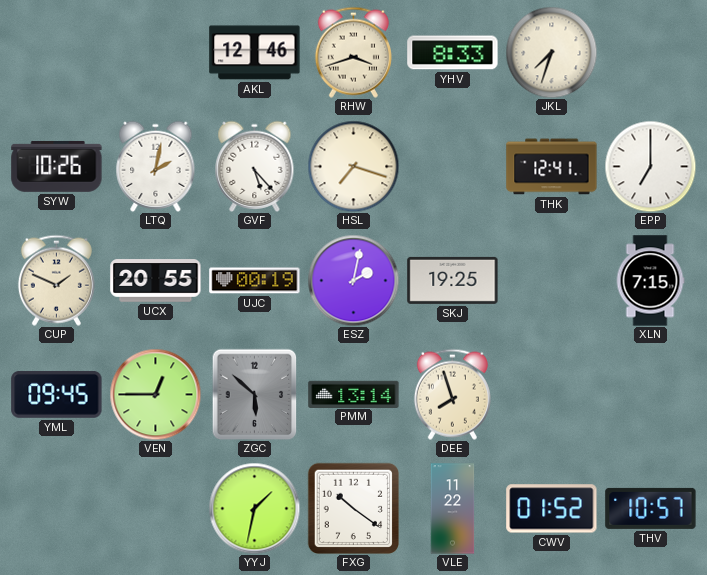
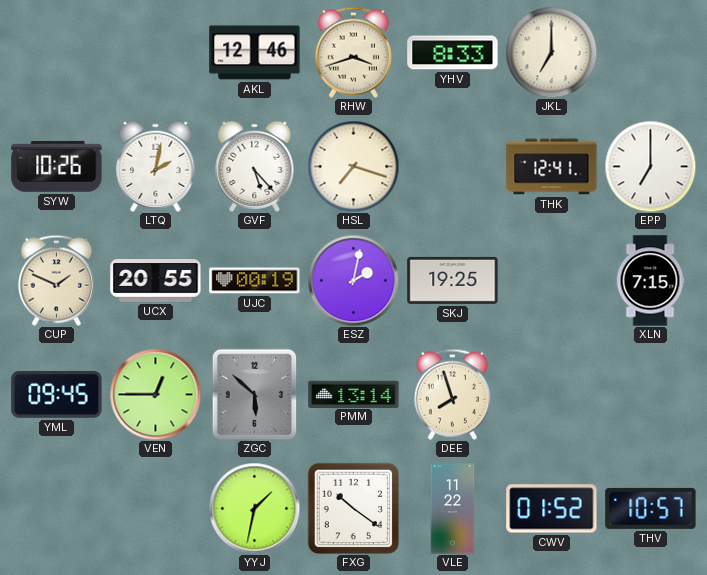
JKL: 7:33 -> 7:00
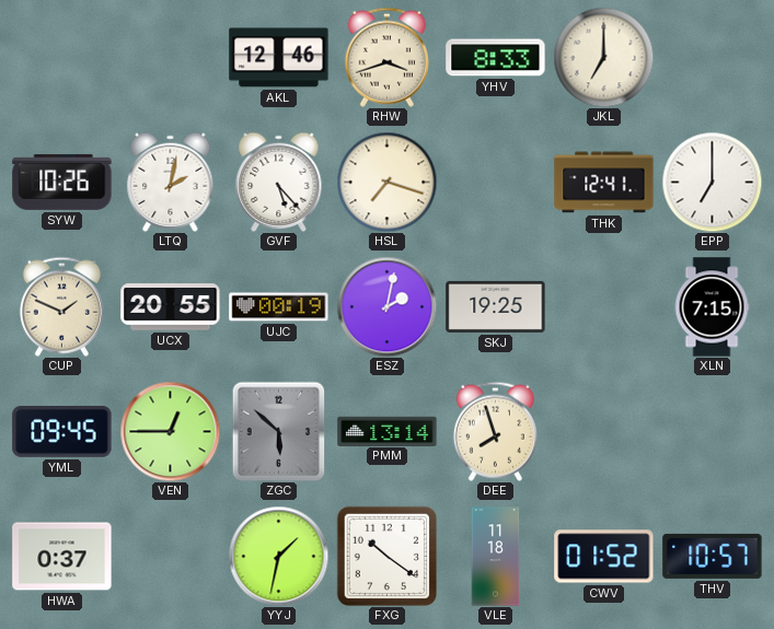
HWA: none -> 0:37
VLE: 11:22 -> 11:18
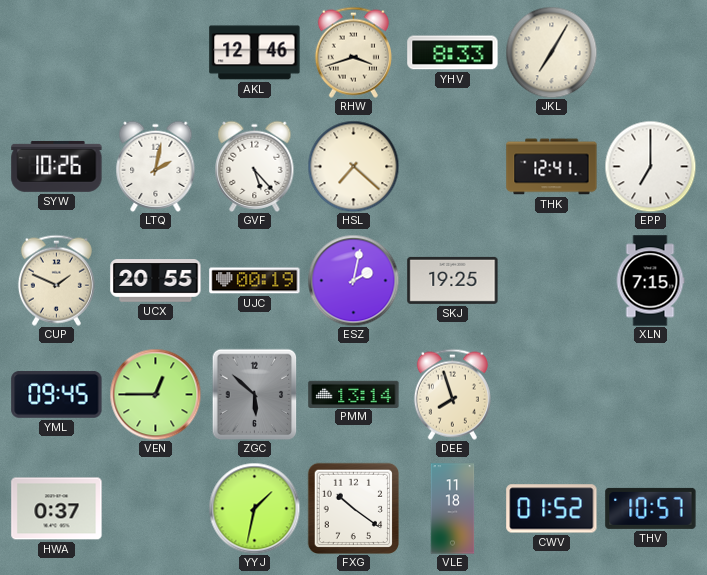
JKL: 7:00 -> 7:05
HSL: 7:18 -> 7:22
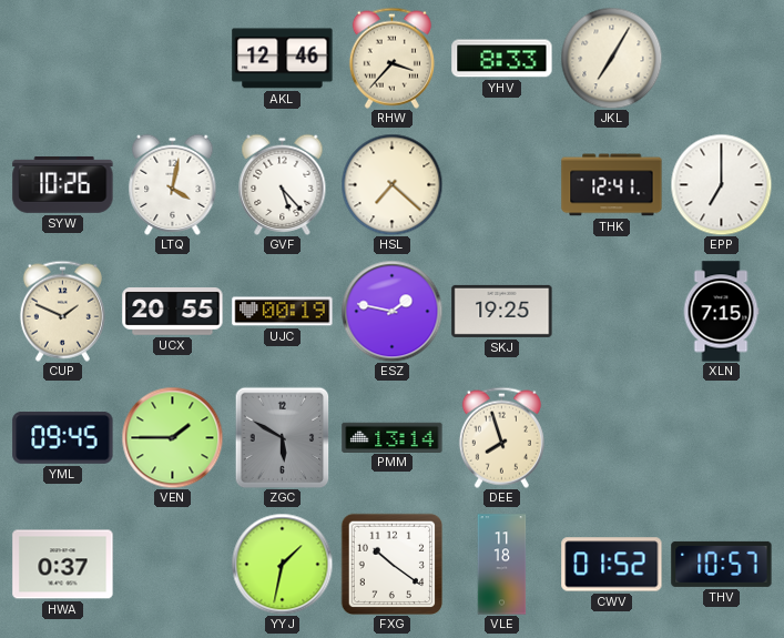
RHW: 3:42 -> 3:37
LTQ: 2:02 -> 4:02
ESZ: 2:02 -> 1:47
VEN: 12:45 -> 1:45
ZGC: 5:52 -> 5:50
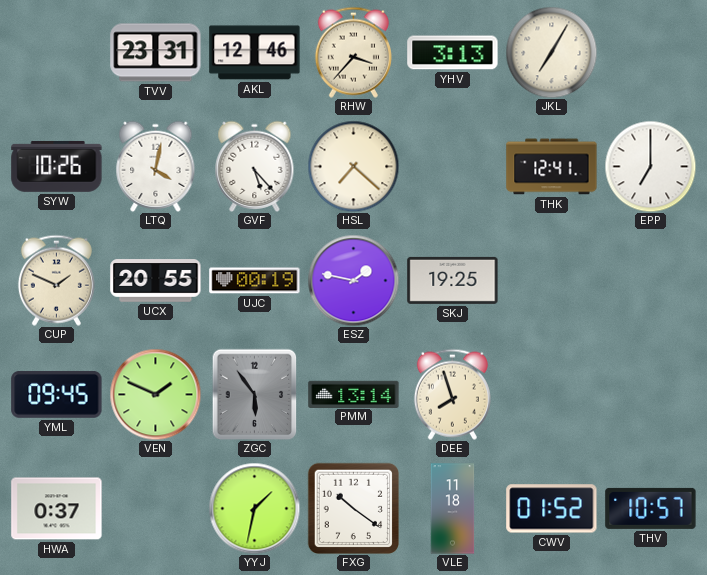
TVV: none -> 23:31
YHV: 8:33 -> 3:13
XLN: 7:15 -> none
VEN: 1:45 -> 1:49
ZGC: 5:50 -> 5:54
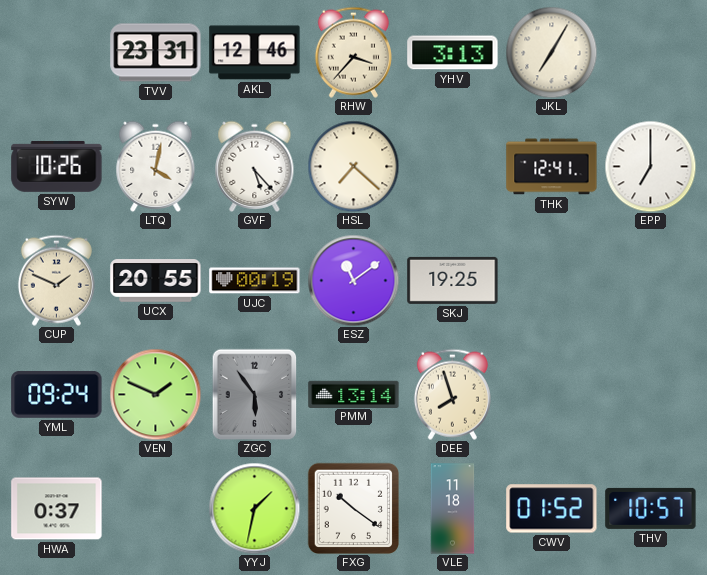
ESZ: 1:47 -> 11:09
YML: 09:45 -> 09:24
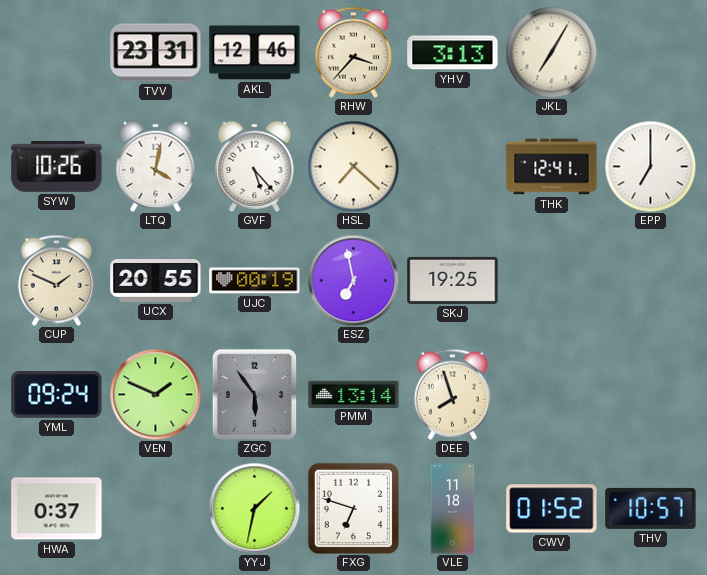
ESZ: 11:09 -> 6:58
FXG: 10:21 -> 6:48
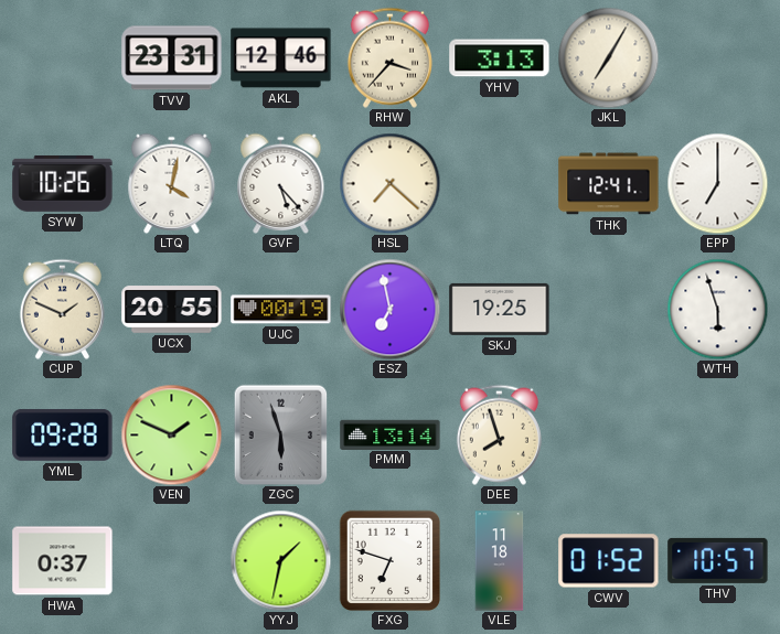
WTH: none -> 5:57
YML: 09:24 -> 09:28
ZGC: 5:54 -> 5:57
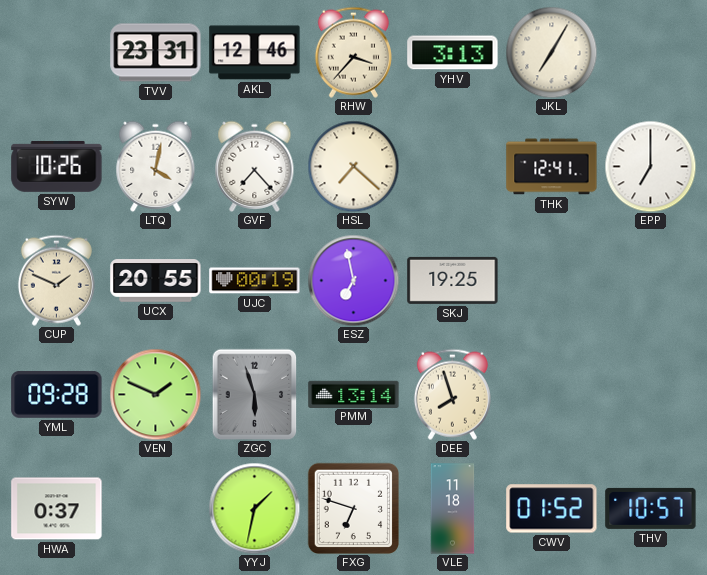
GVF: 5:23 -> 7:23
WTH: 5:57 -> none
